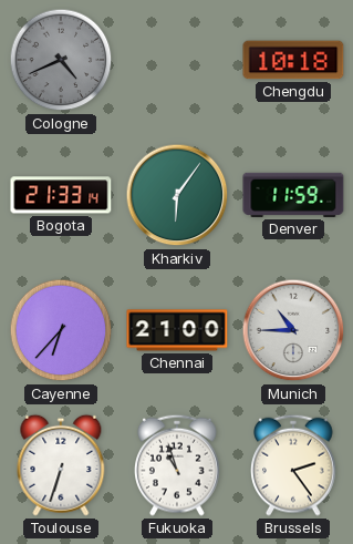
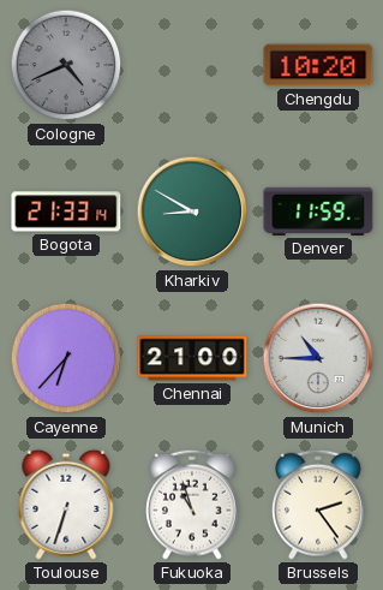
Chengdu: 10:18 -> 10:20
Kharkiv: 6:06 -> 8:50
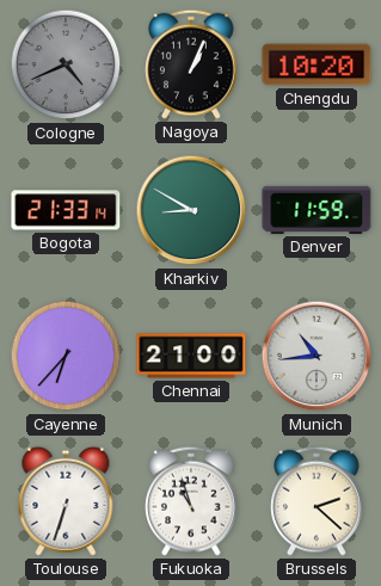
Nagoya: none -> 1:04
Munich: 10:45 -> 10:44
Brussels: 2:24 -> 2:22
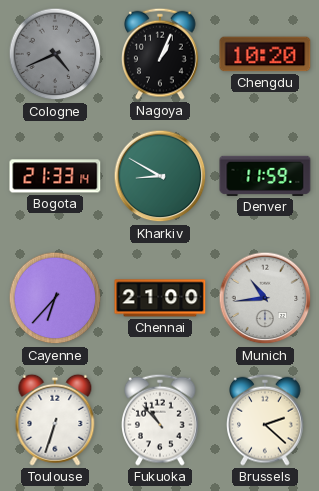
Fukuoka: 10:57 -> 10:53
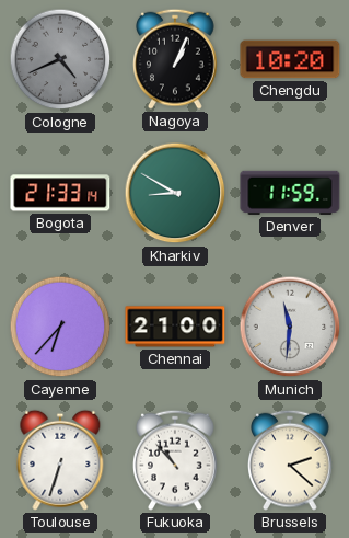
Munich: 10:44 -> 11:31
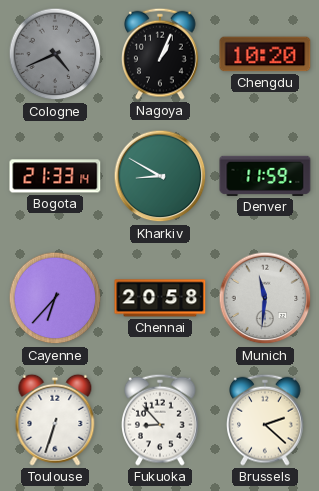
Chennai: 21:00 -> 20:58
Fukuoka: 10:53 -> 8:53
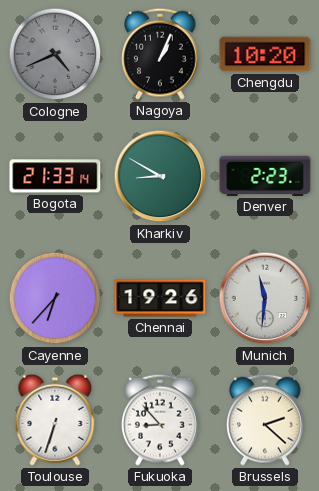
Denver: 11:59 -> 2:23
Chennai: 20:58 -> 19:26
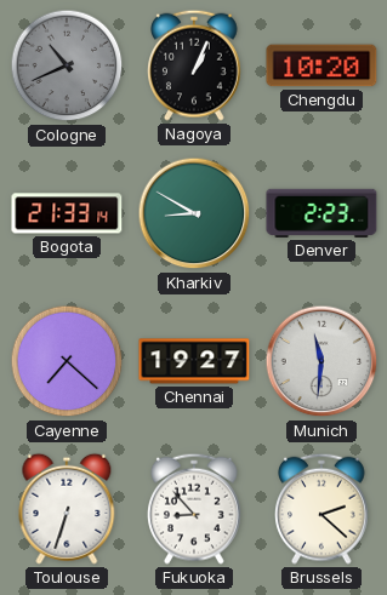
Cologne: 4:41 -> 10:41
Cayenne: 6:37 -> 7:22
Chennai: 19:26 -> 19:27
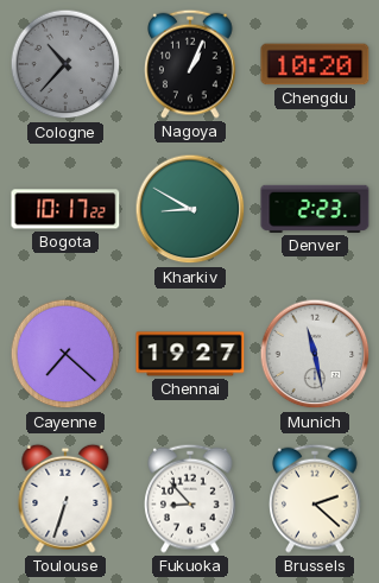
Cologne: 10:41 -> 10:37
Bogota: 21:33 -> 10:17
Munich: 11:31 -> 11:28
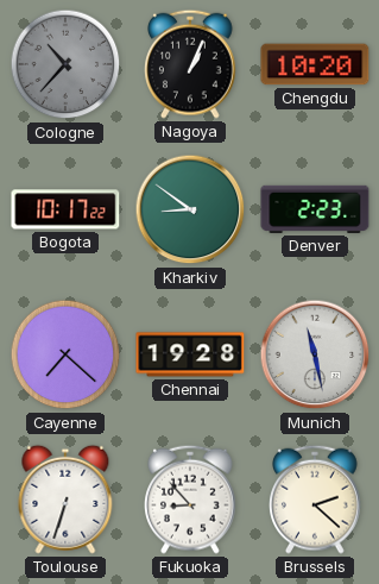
Kharkiv: 8:50 -> 8:51
Chennai: 19:27 -> 19:28
